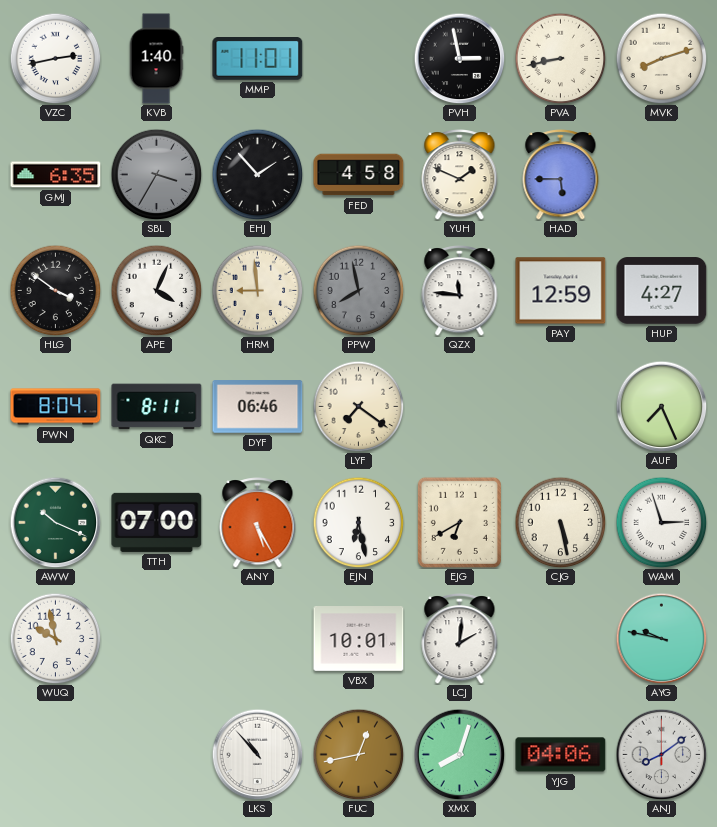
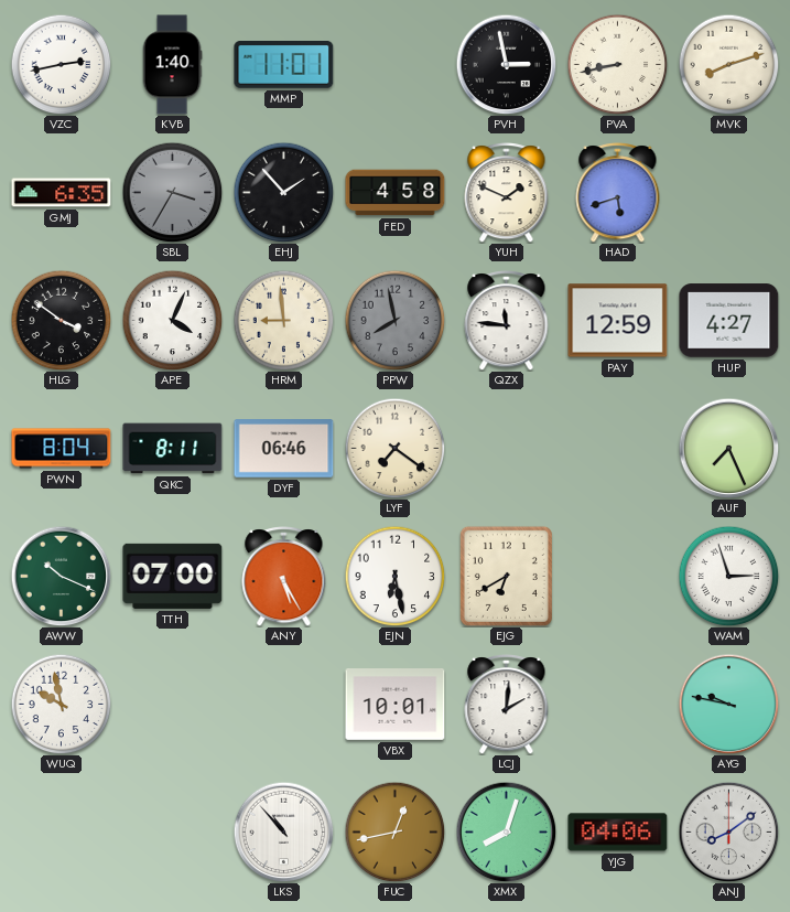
HAD: 5:45 -> 5:42
CJG: 5:28 -> none
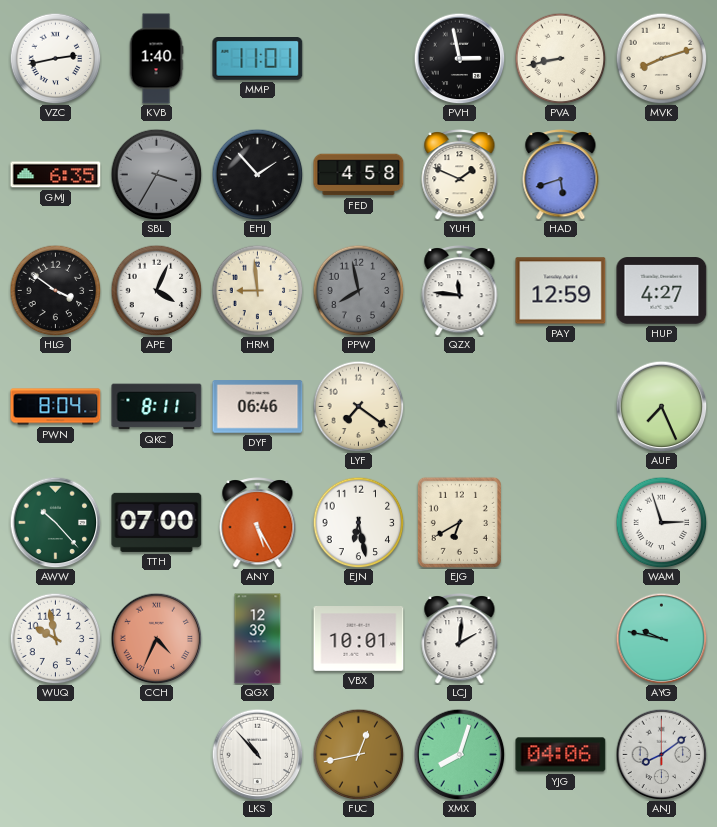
AWW: 10:19 -> 10:23
CCH: none -> 4:34
QGX: none -> 12:39
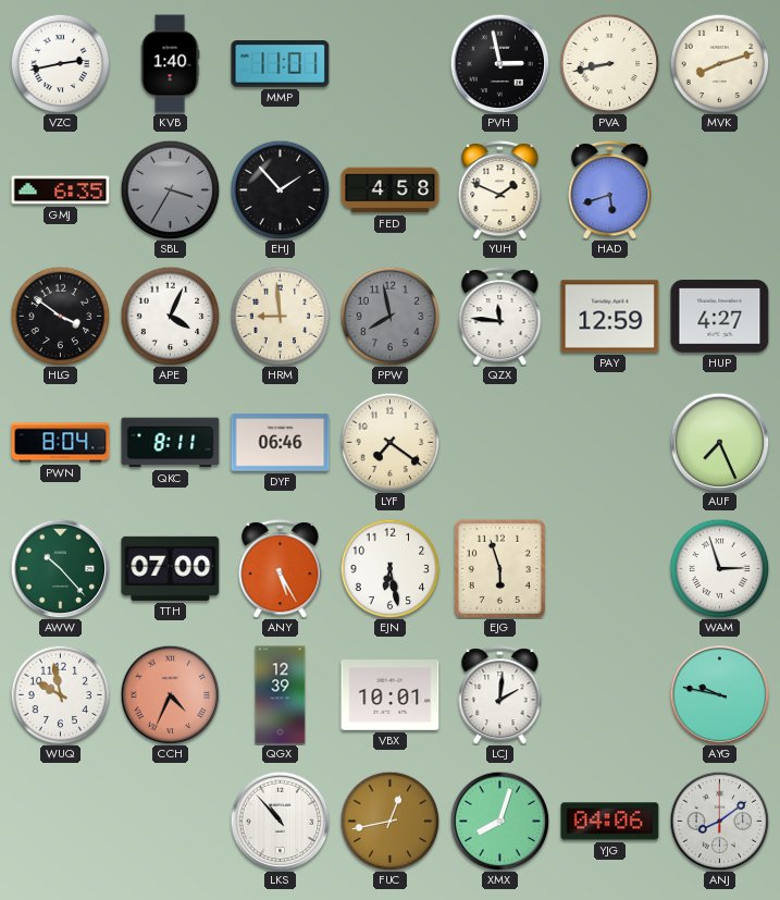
EJG: 6:40 -> 5:57
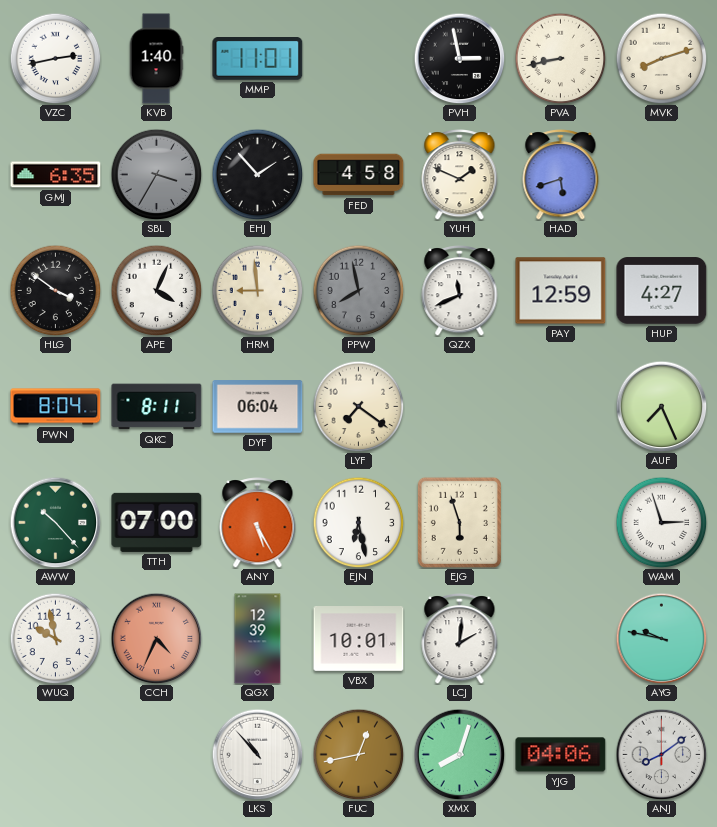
QZX: 11:46 -> 11:41
DYF: 06:46 -> 06:04
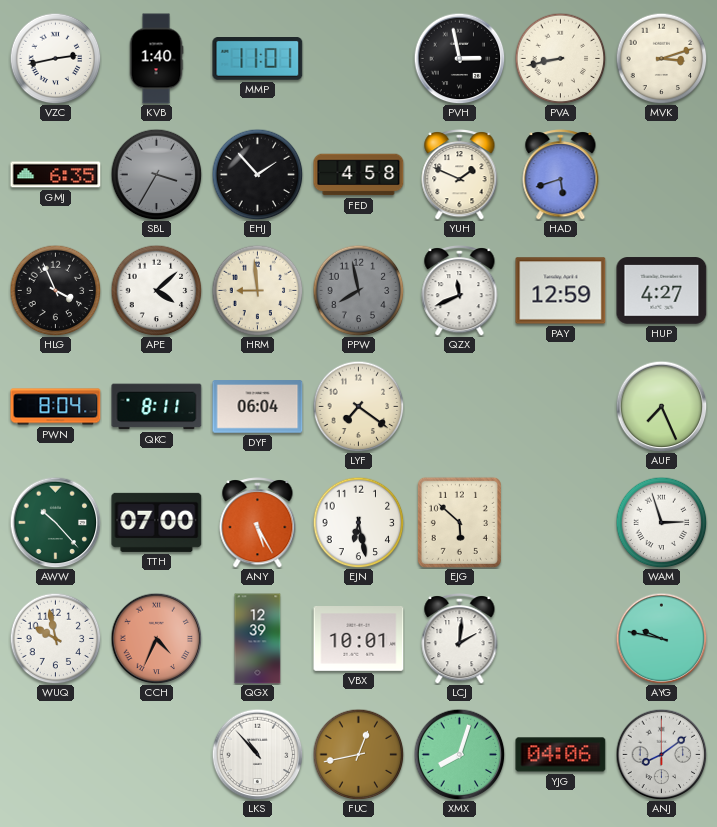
MVK: 8:12 -> 3:12
HLG: 3:51 -> 3:56
APE: 4:04 -> 4:08
EJG: 5:57 -> 5:52
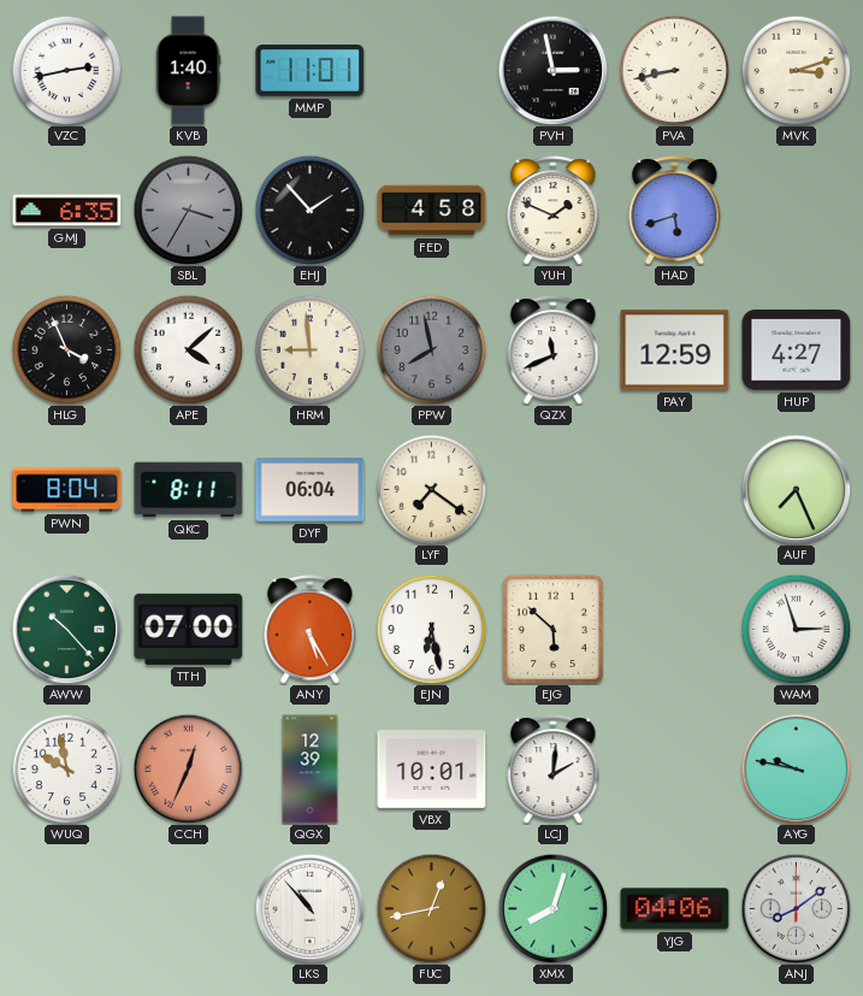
CCH: 4:34 -> 12:34
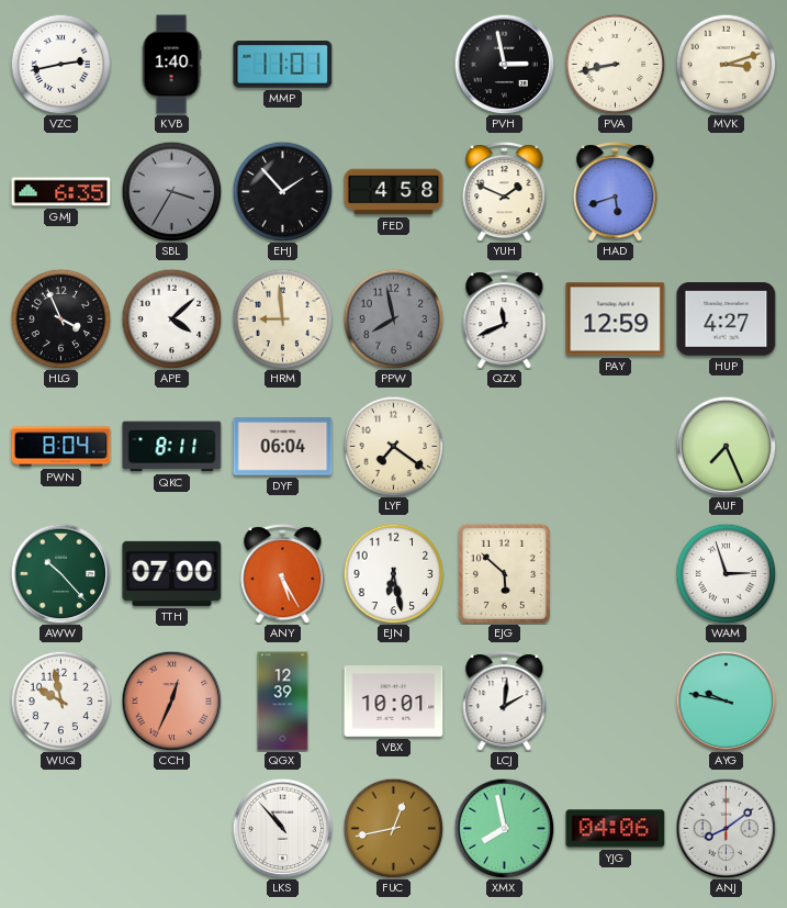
XMX: 8:03 -> 7:58
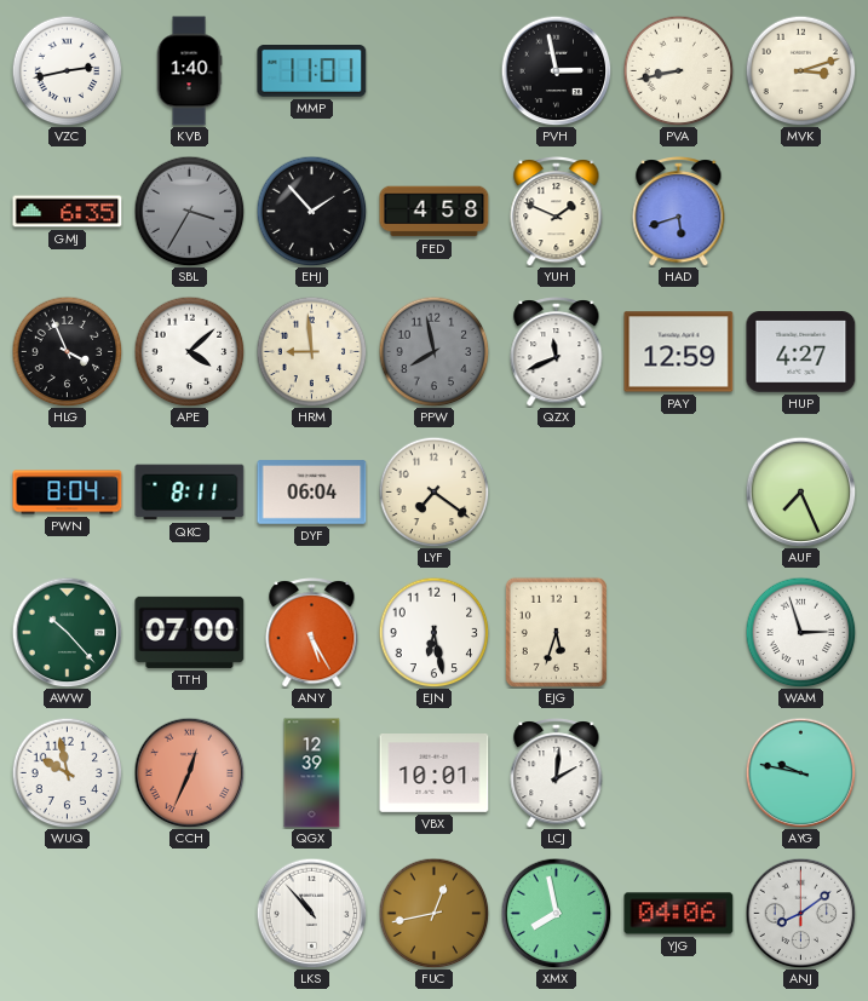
EJG: 5:52 -> 5:33
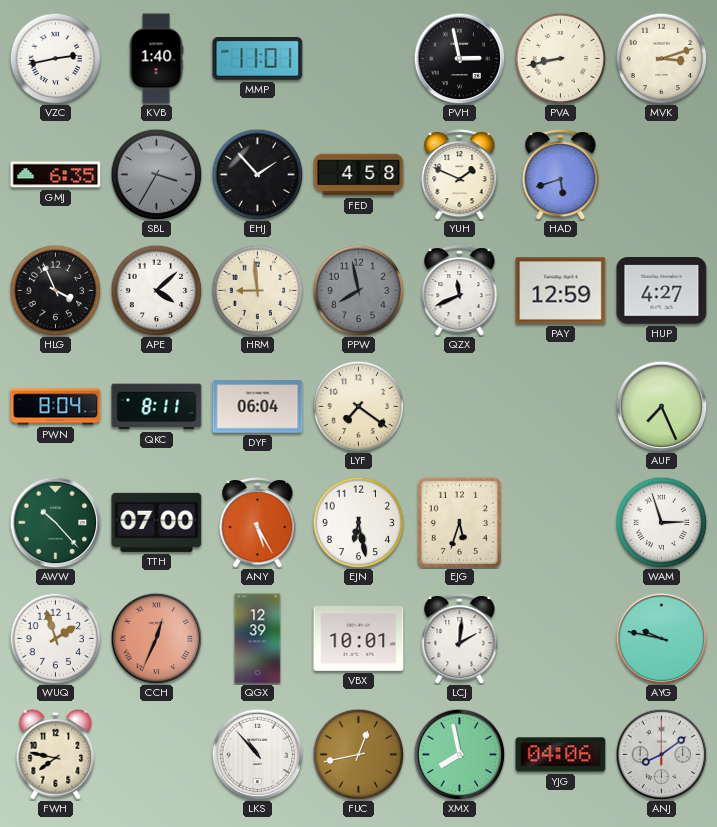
WUQ: 9:58 -> 1:57
FWH: none -> 7:47
